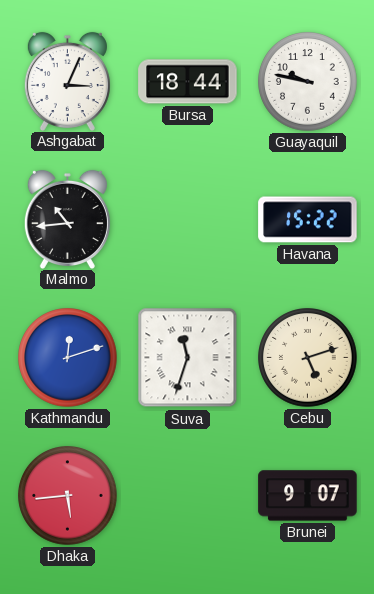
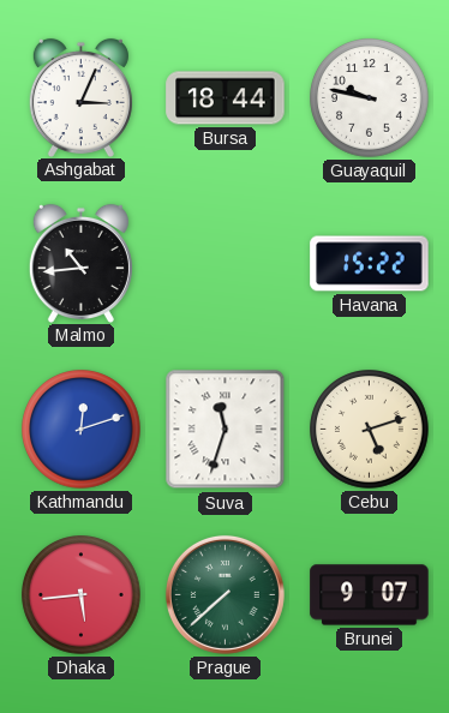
Prague: none -> 7:38
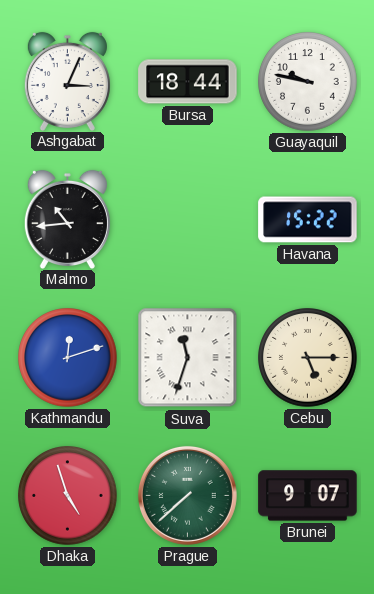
Cebu: 5:12 -> 5:15
Dhaka: 5:44 -> 4:57
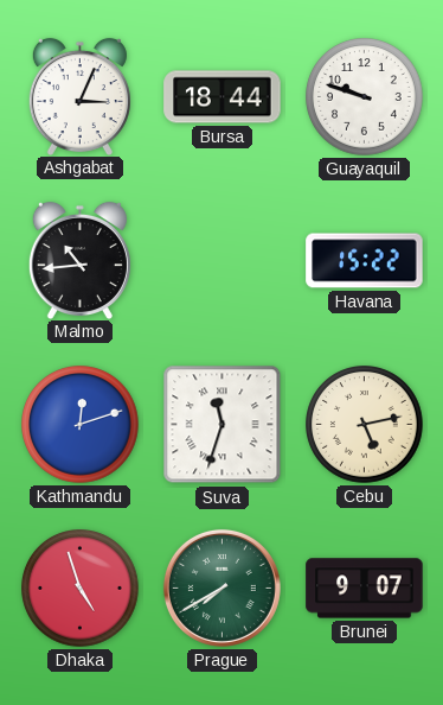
Guayaquil: 9:47 -> 9:48
Cebu: 5:15 -> 5:13
Prague: 7:38 -> 7:40
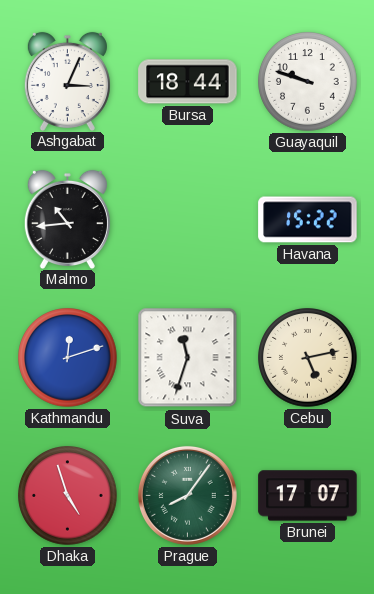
Prague: 7:40 -> 8:06
Brunei: 9:07 -> 17:07
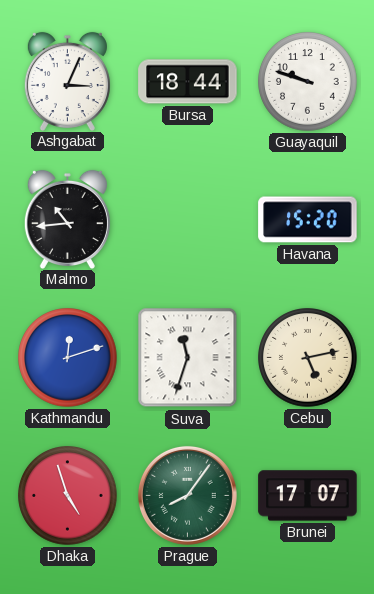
Havana: 15:22 -> 15:20
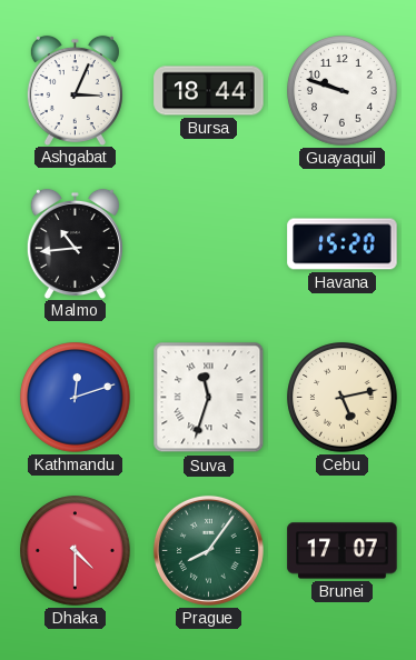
Dhaka: 4:57 -> 4:30
